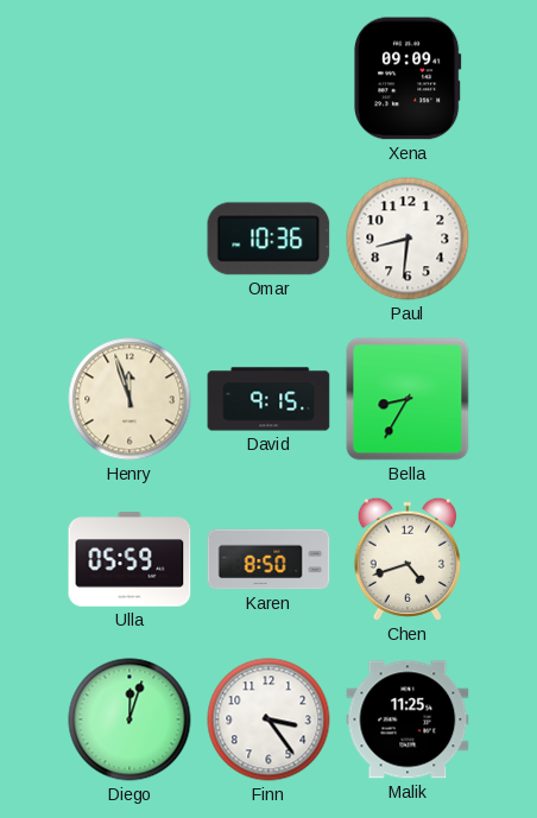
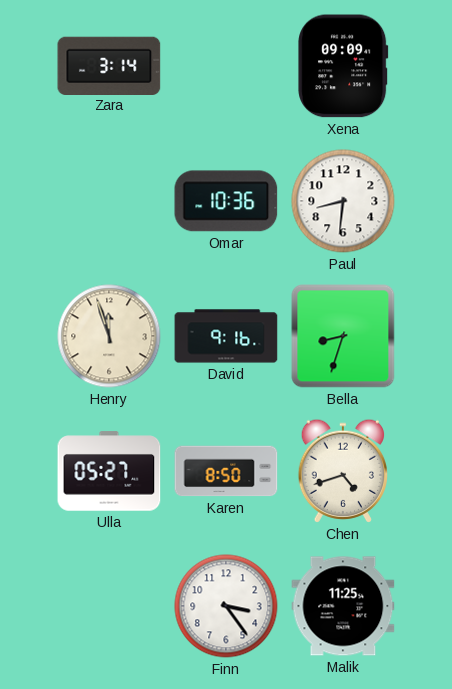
Zara: none -> 3:14
David: 9:15 -> 9:16
Bella: 8:35 -> 8:33
Ulla: 05:59 -> 05:27
Diego: 12:03 -> none
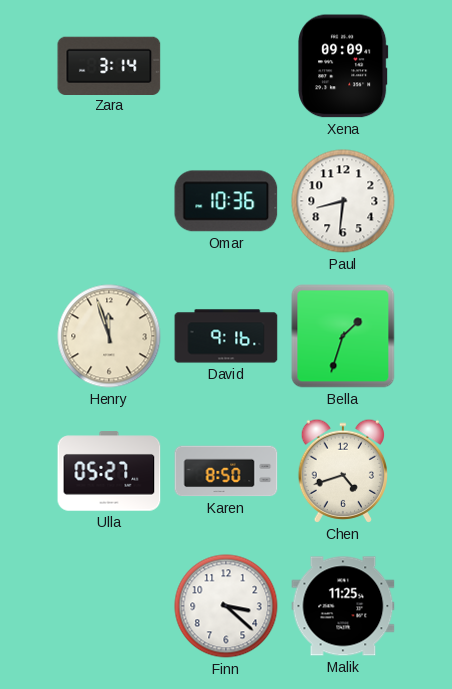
Bella: 8:33 -> 1:33
Finn: 3:24 -> 3:22
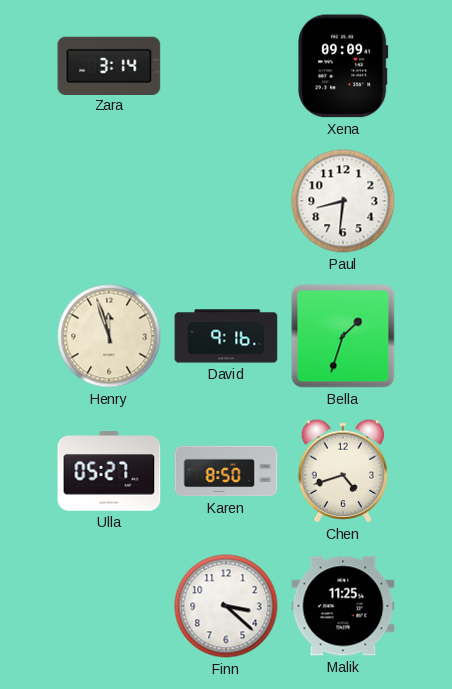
Omar: 10:36 -> none
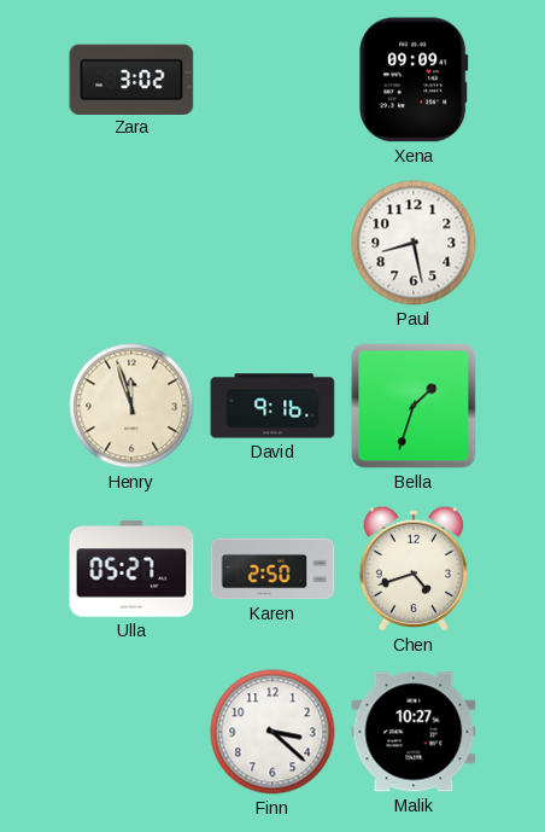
Zara: 3:14 -> 3:02
Paul: 8:31 -> 8:28
Karen: 8:50 -> 2:50
Malik: 11:25 -> 10:27
